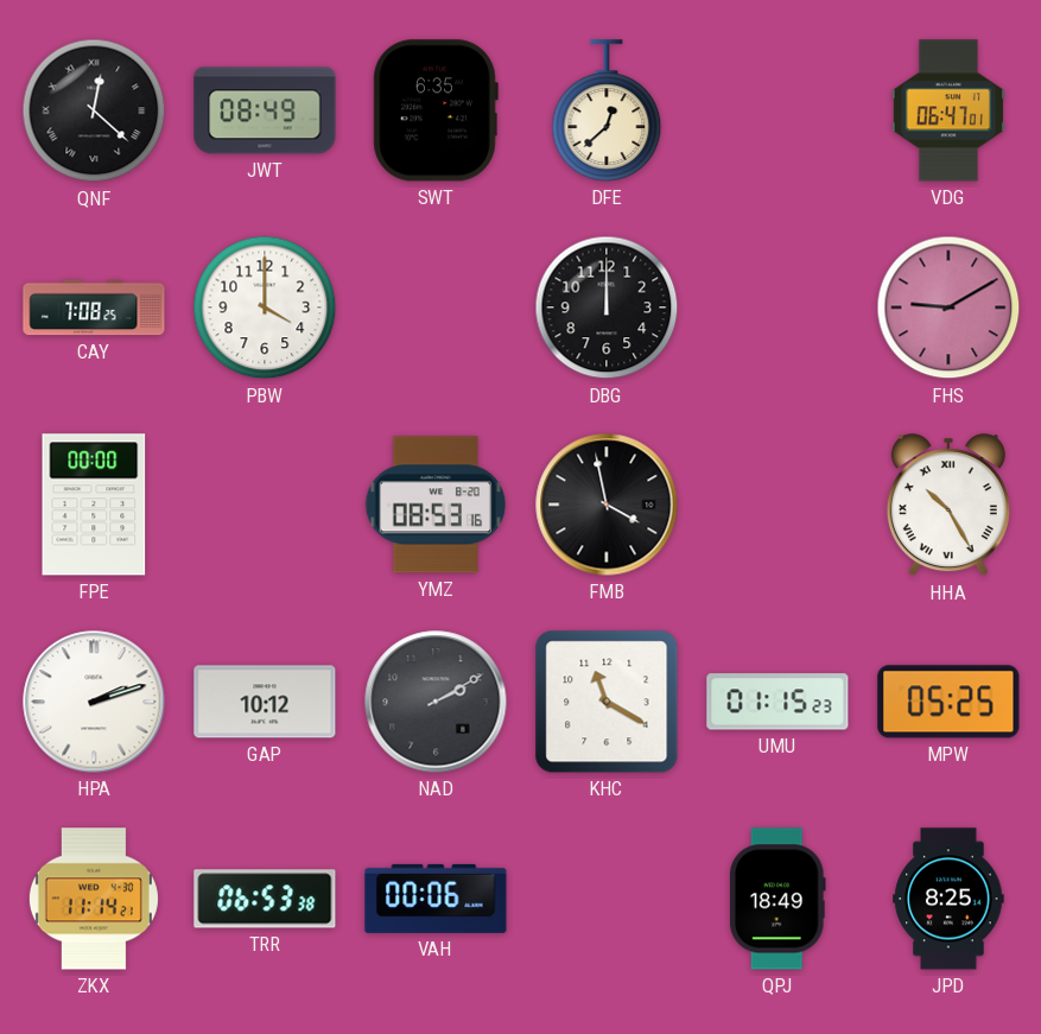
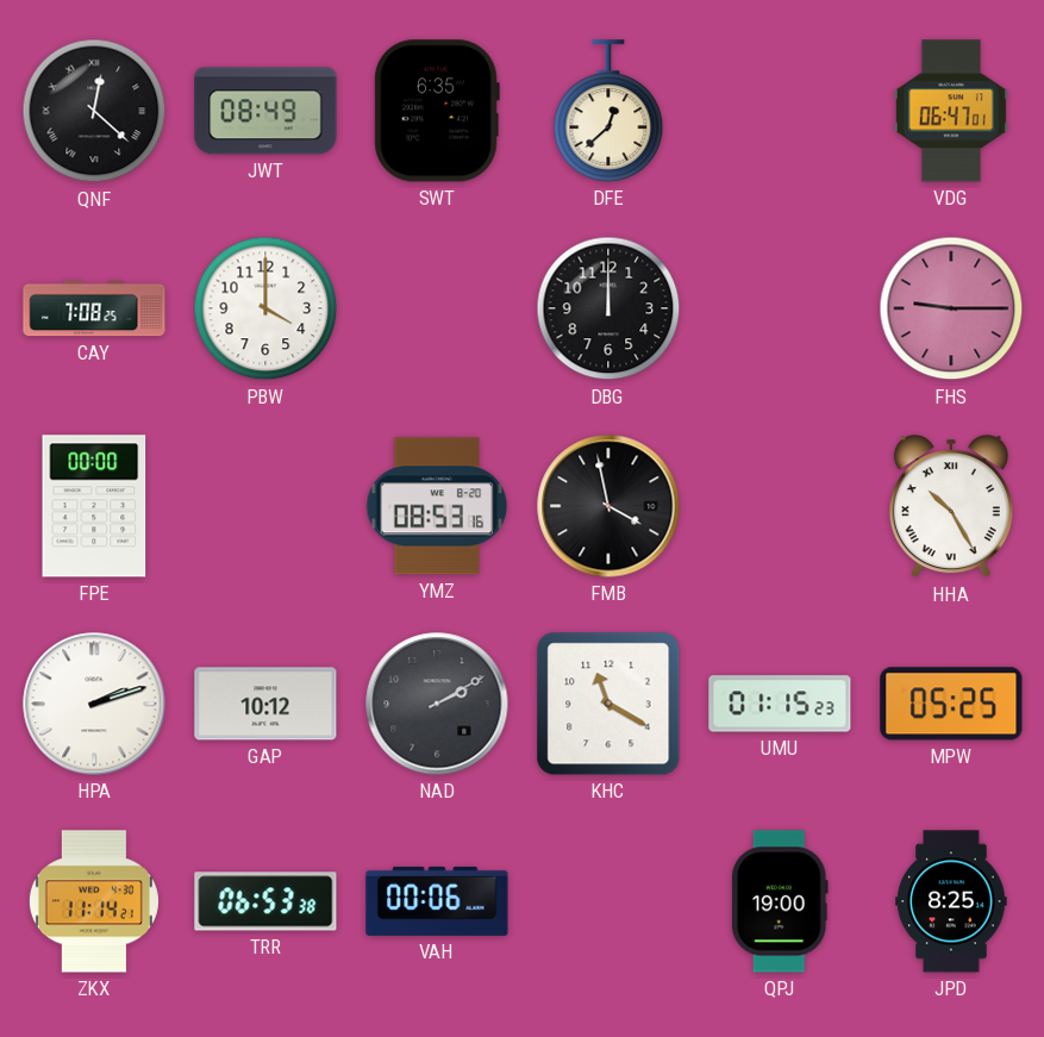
FHS: 9:10 -> 9:15
QPJ: 18:49 -> 19:00
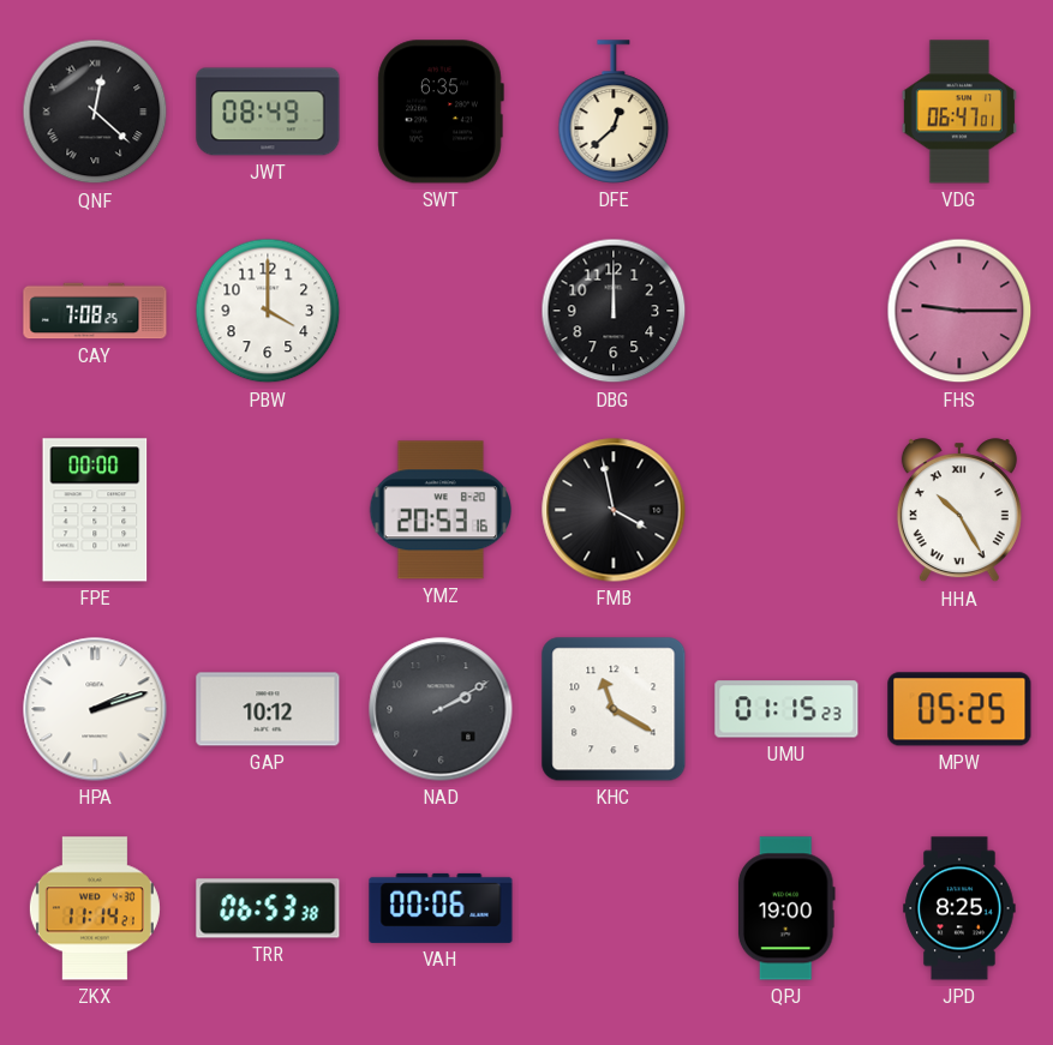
YMZ: 08:53 -> 20:53
